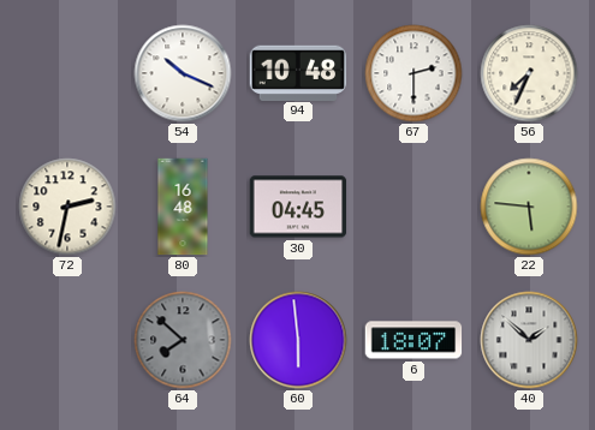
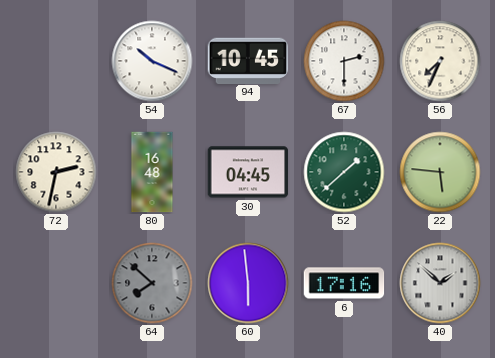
94: 10:48 -> 10:45
52: none -> 1:38
6: 18:07 -> 17:16
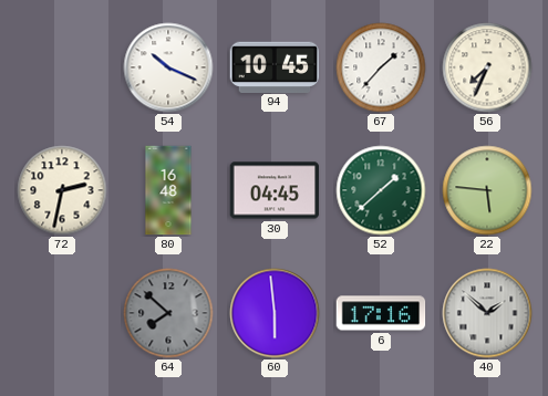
67: 2:30 -> 1:37
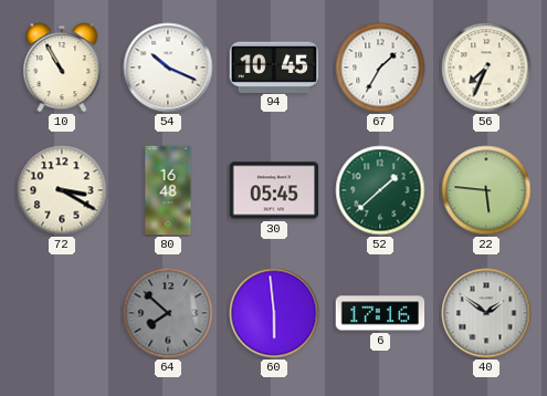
10: none -> 10:55
67: 1:37 -> 1:35
72: 2:32 -> 3:20
30: 04:45 -> 05:45
40: 1:52 -> 1:51
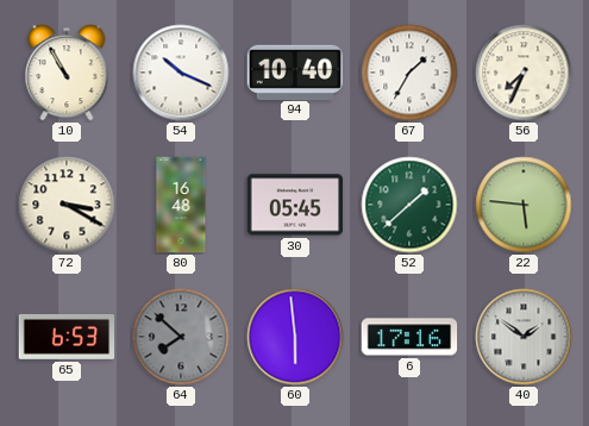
94: 10:45 -> 10:40
65: none -> 6:53
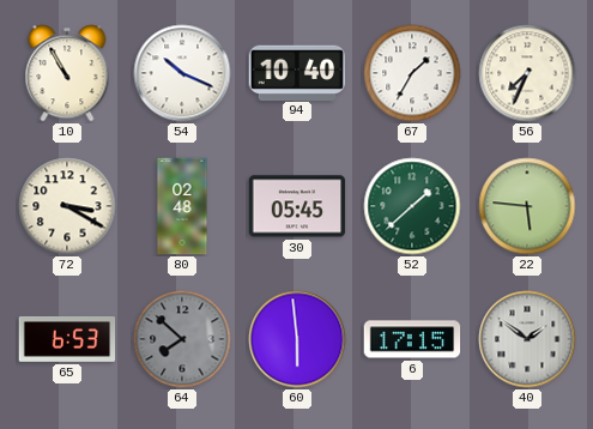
80: 16:48 -> 02:48
6: 17:16 -> 17:15
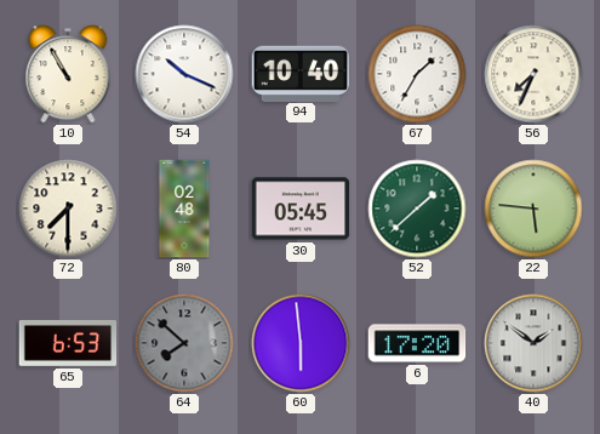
72: 3:20 -> 7:30
6: 17:15 -> 17:20
